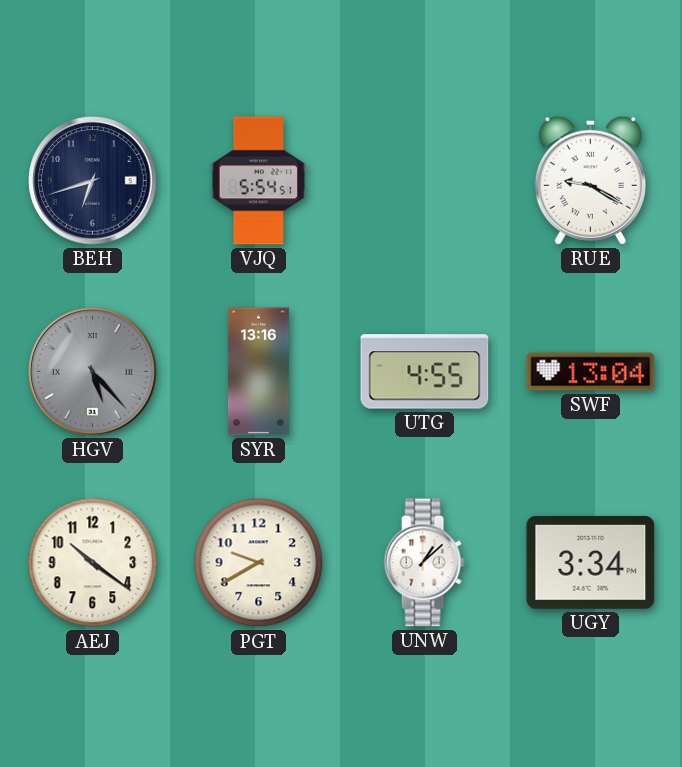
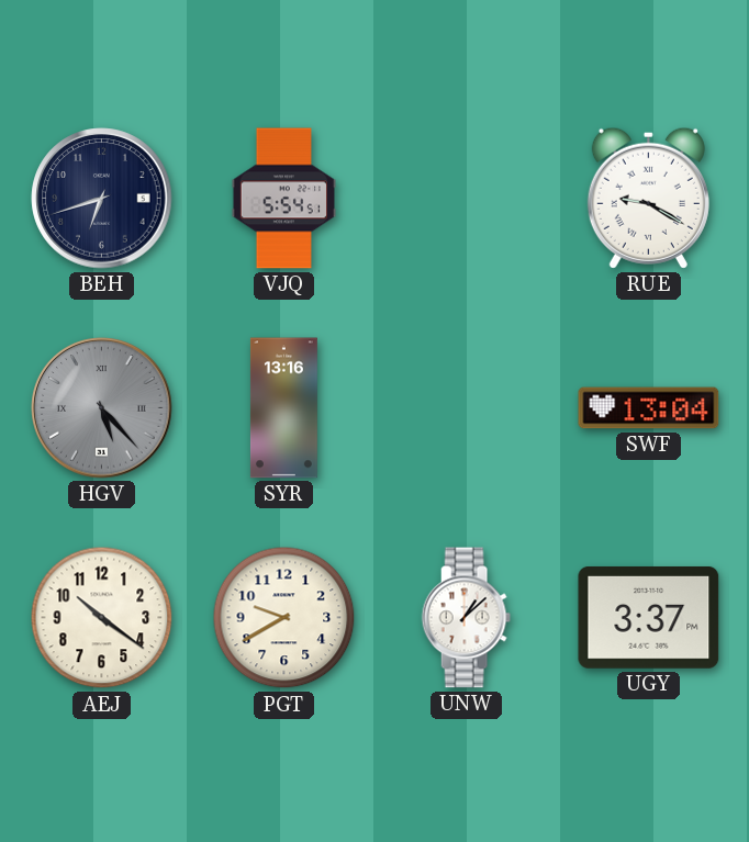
UTG: 4:55 -> none
UGY: 3:34 -> 3:37
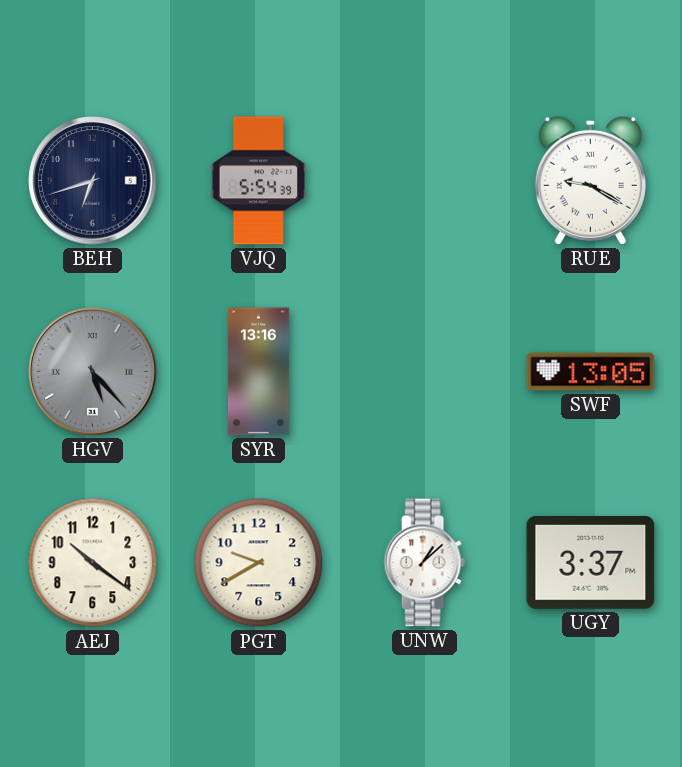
VJQ: 5:54:51 -> 5:54:39
SWF: 13:04 -> 13:05
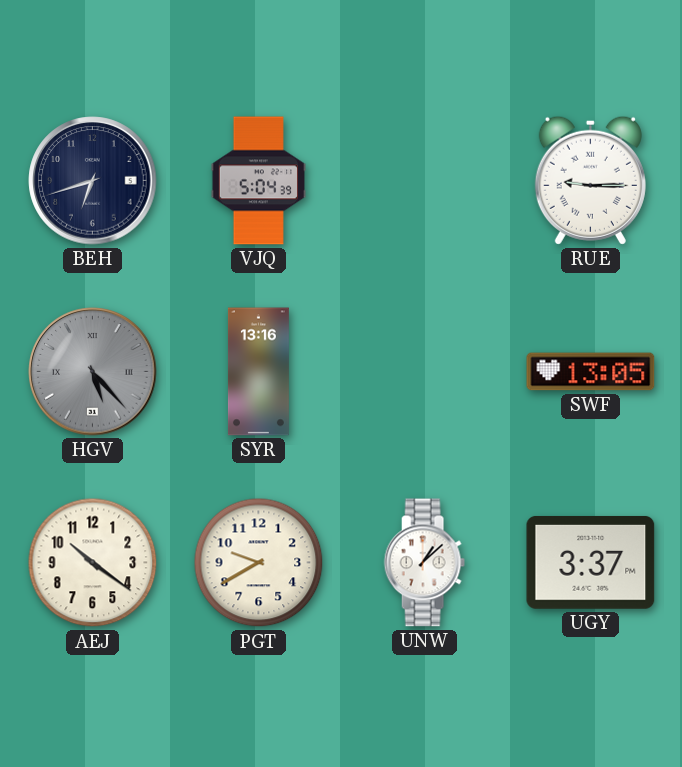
VJQ: 5:54 -> 5:04
RUE: 9:20 -> 9:15
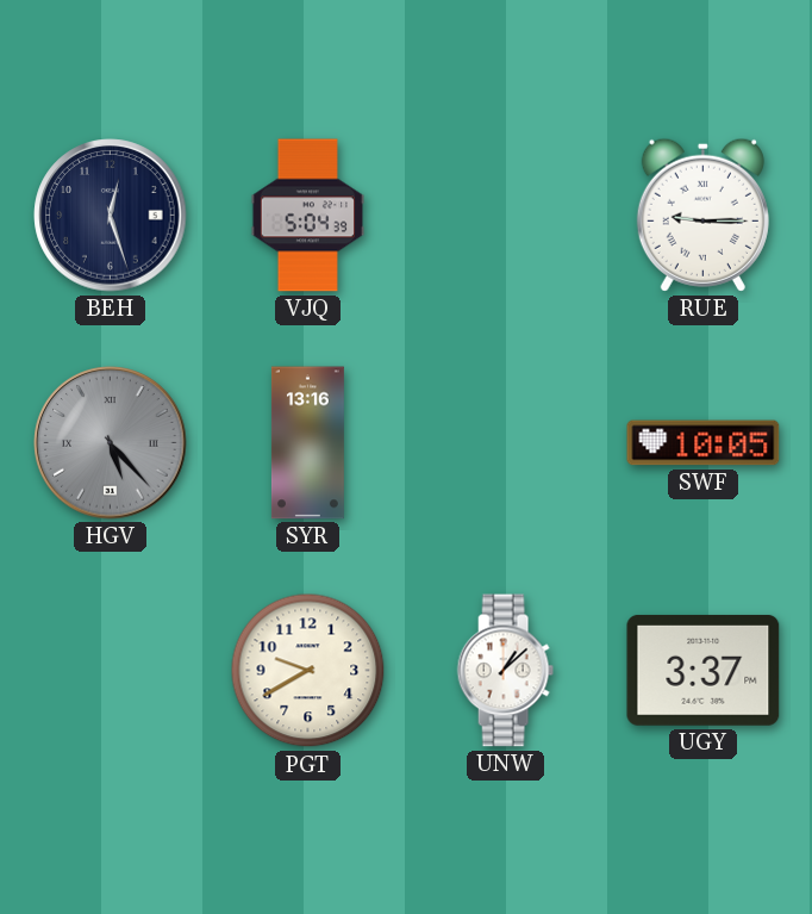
BEH: 6:42 -> 12:27
SWF: 13:05 -> 10:05
AEJ: 10:21 -> none
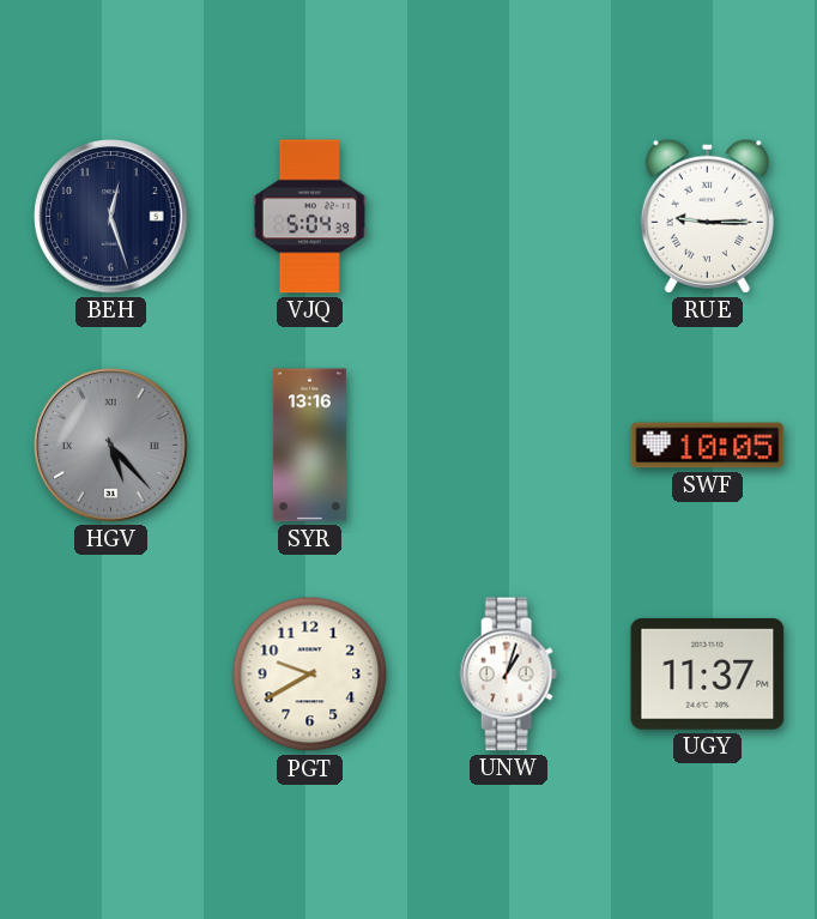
UNW: 1:08 -> 1:03
UGY: 3:37 -> 11:37
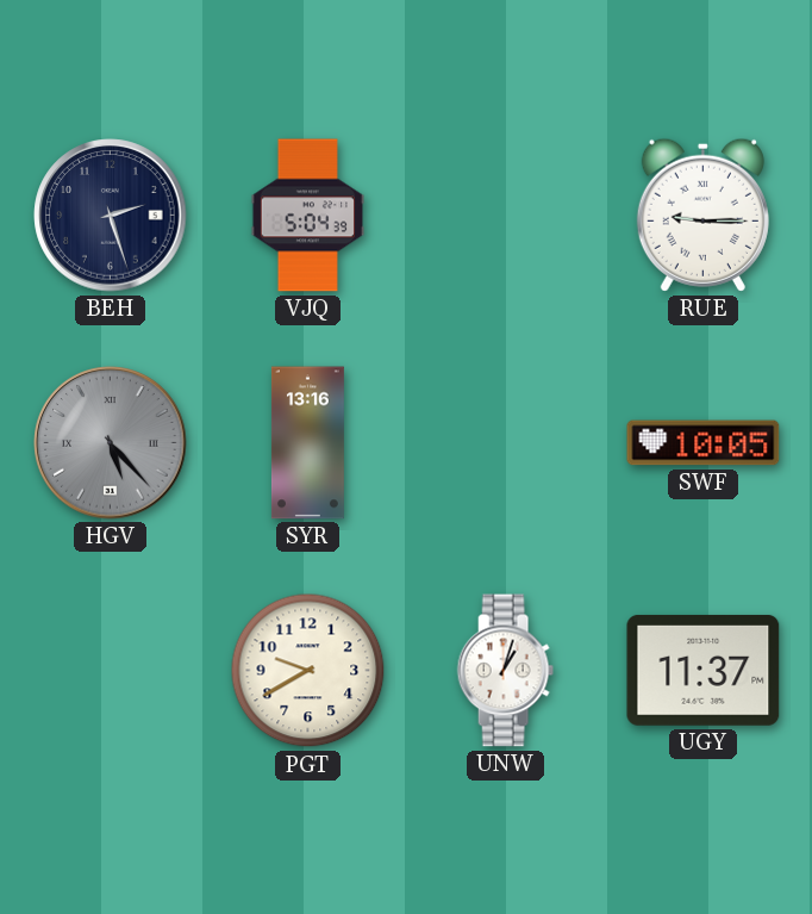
BEH: 12:27 -> 2:27
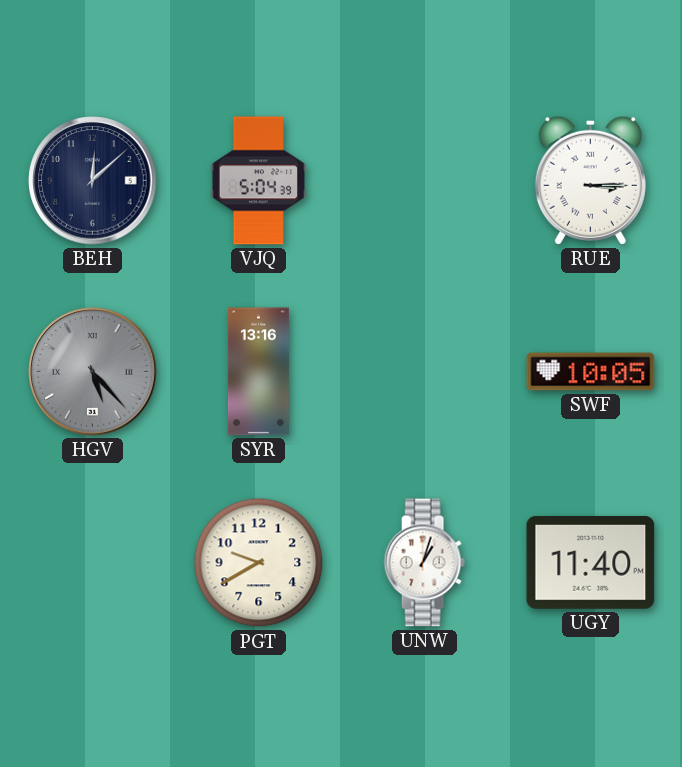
BEH: 2:27 -> 12:08
RUE: 9:15 -> 3:15
UGY: 11:37 -> 11:40
